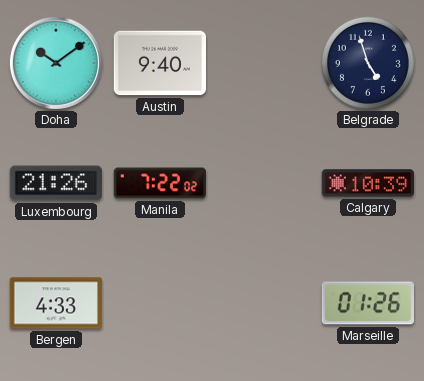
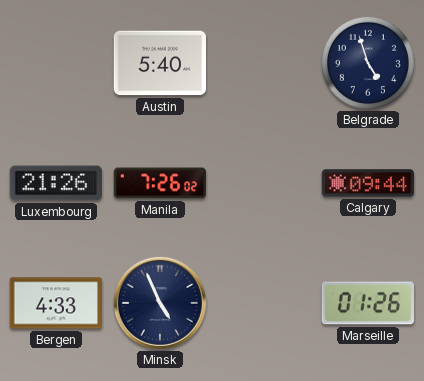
Doha: 10:09 -> none
Austin: 9:40 -> 5:40
Manila: 7:22 -> 7:26
Calgary: 10:39 -> 09:44
Minsk: none -> 4:56
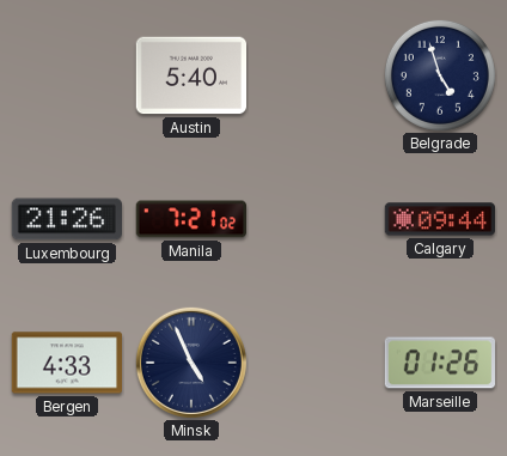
Manila: 7:26 -> 7:21
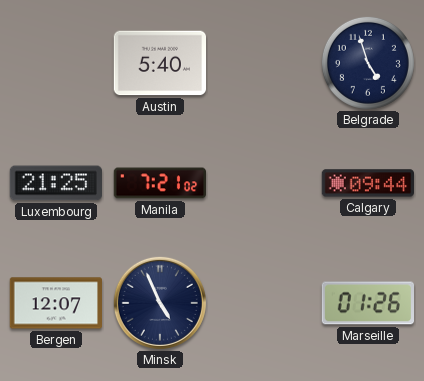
Luxembourg: 21:26 -> 21:25
Bergen: 4:33 -> 12:07
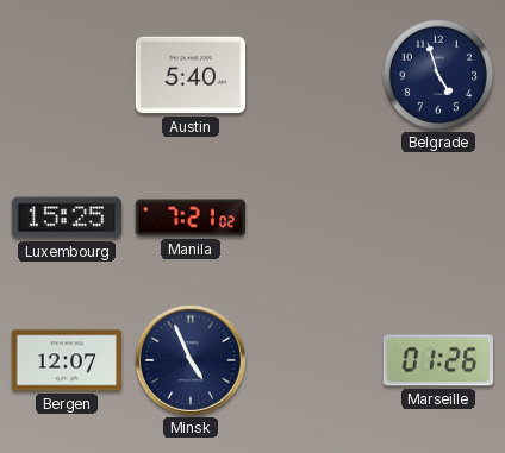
Luxembourg: 21:25 -> 15:25
Calgary: 09:44 -> none
